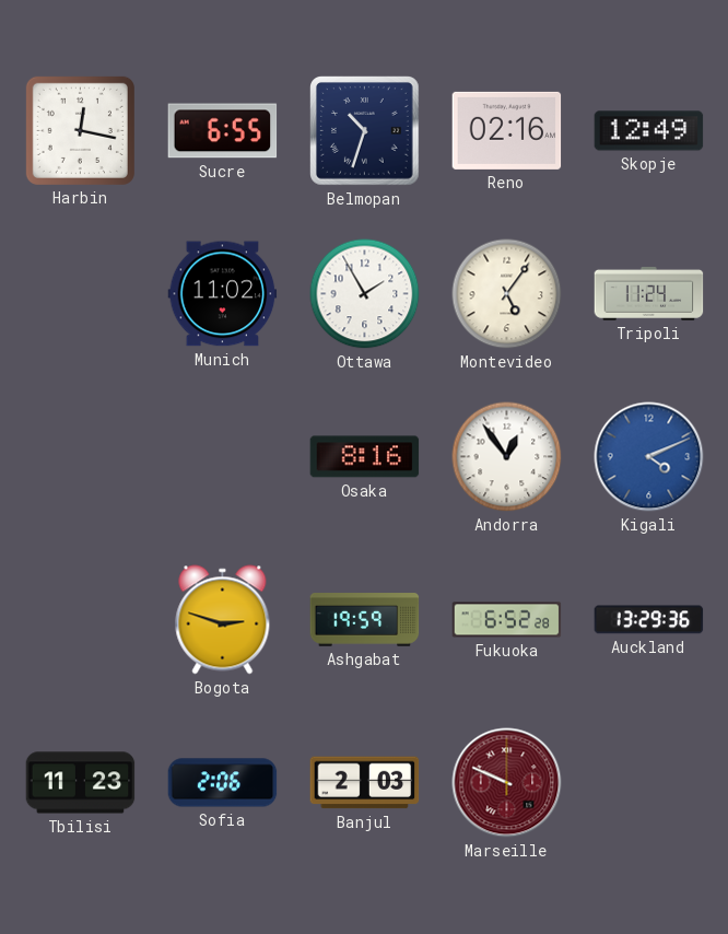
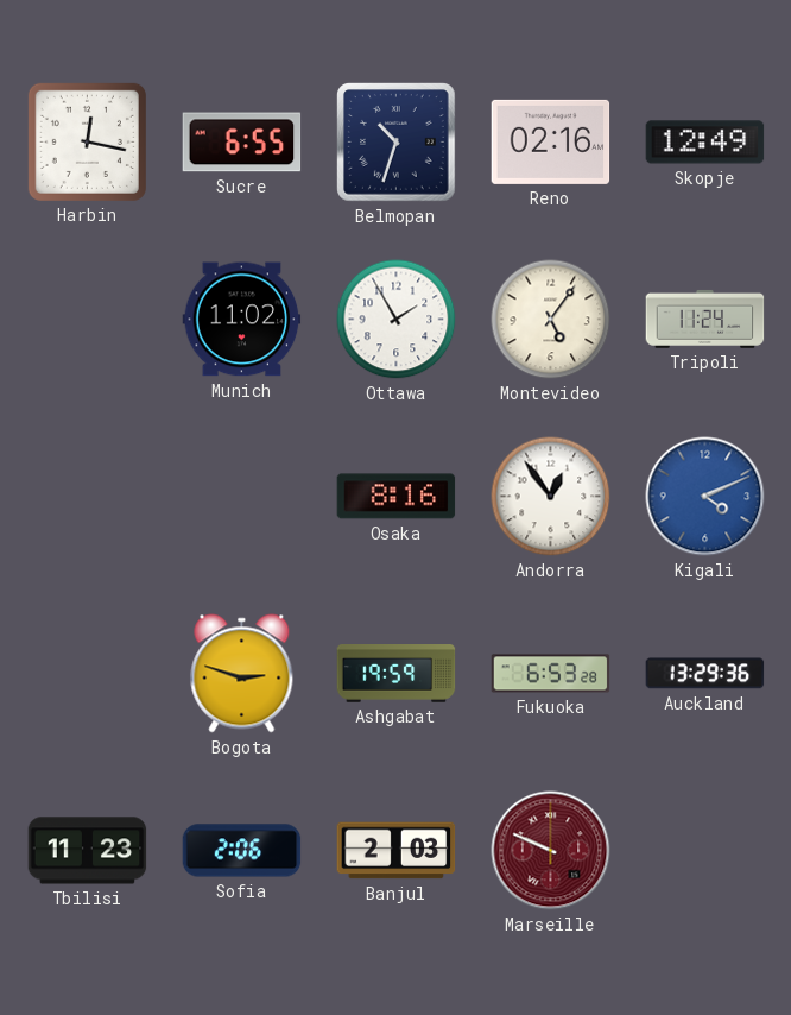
Fukuoka: 6:52 -> 6:53
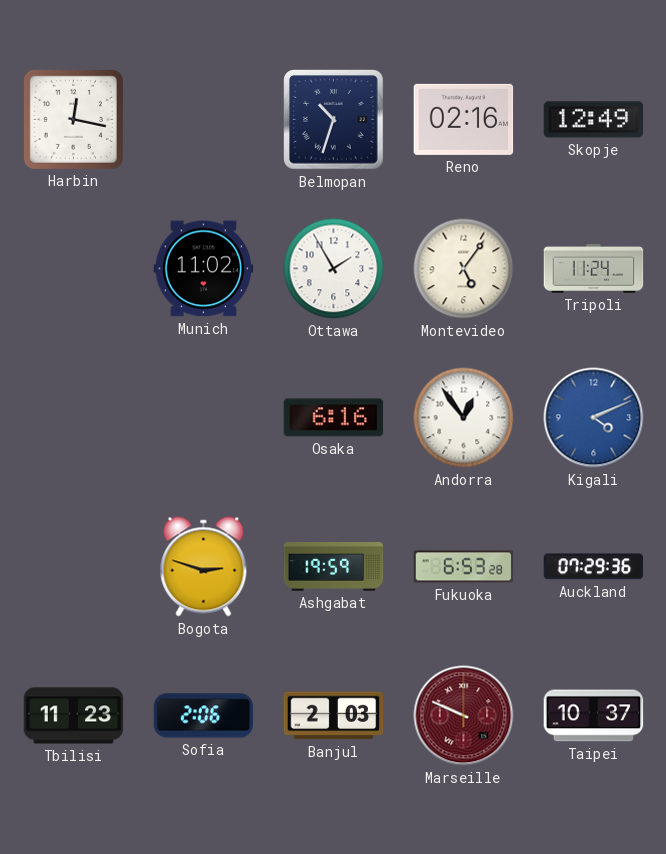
Sucre: 6:55 -> none
Osaka: 8:16 -> 6:16
Auckland: 13:29 -> 07:29
Taipei: none -> 10:37
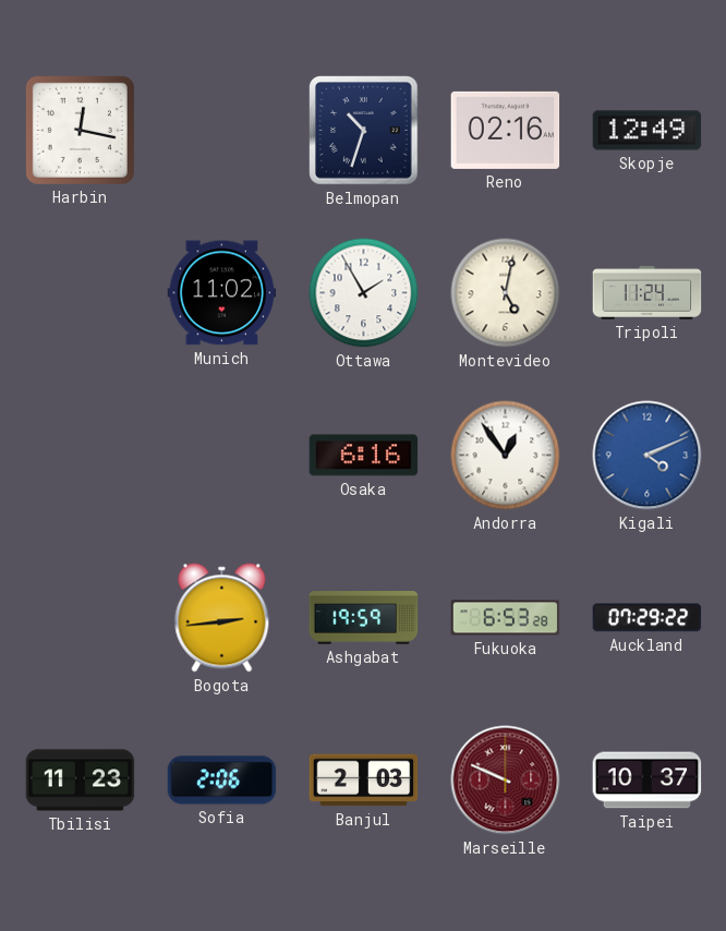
Montevideo: 5:06 -> 5:02
Bogota: 2:48 -> 2:44
Auckland: 07:29:36 -> 07:29:22
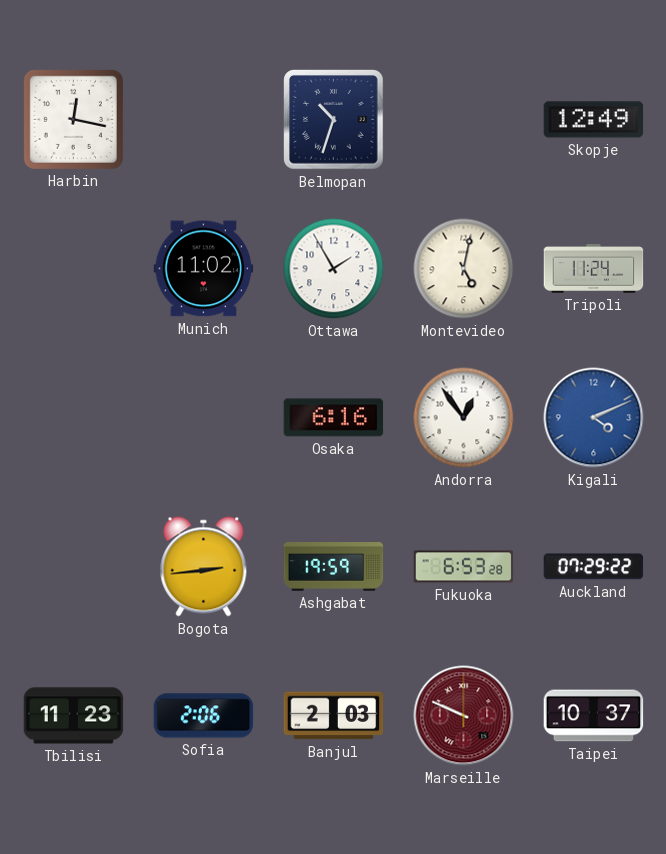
Reno: 02:16 -> none
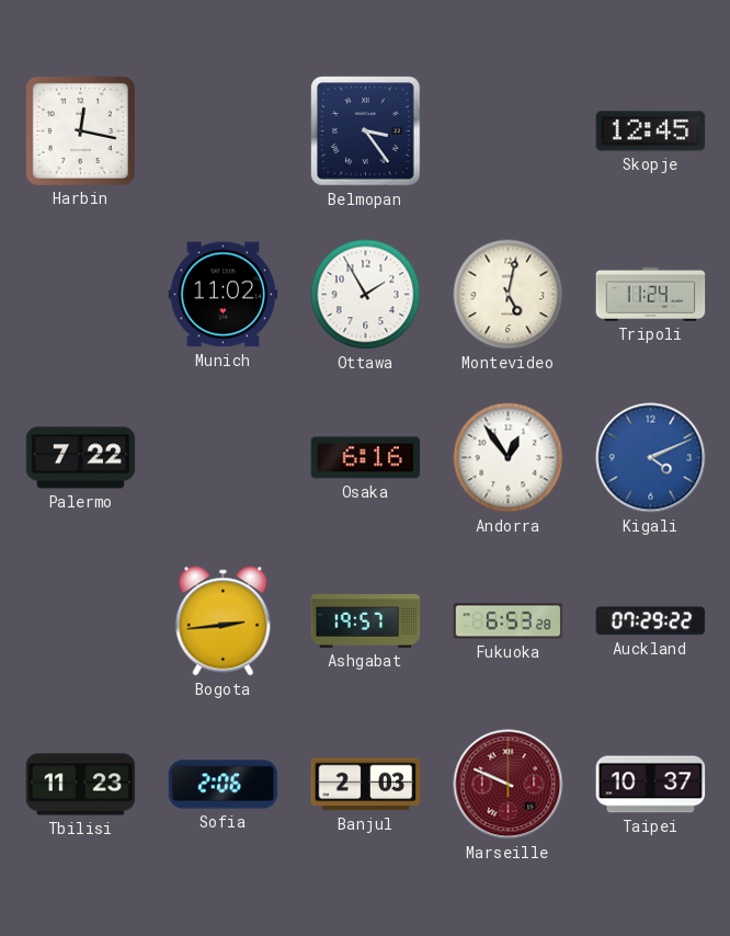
Belmopan: 10:33 -> 3:24
Skopje: 12:49 -> 12:45
Palermo: none -> 7:22
Ashgabat: 19:59 -> 19:57
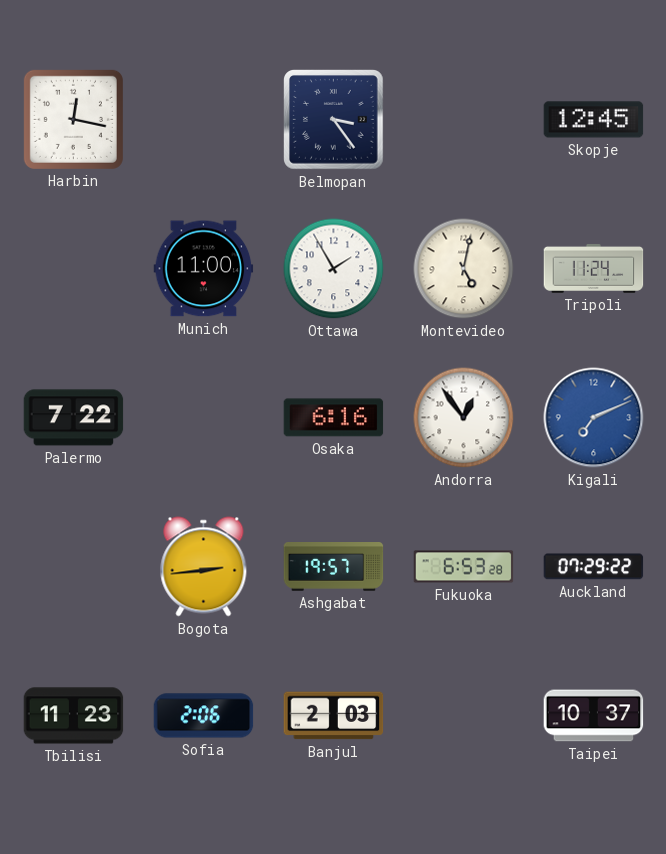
Munich: 11:02 -> 11:00
Kigali: 4:11 -> 7:11
Marseille: 9:49 -> none
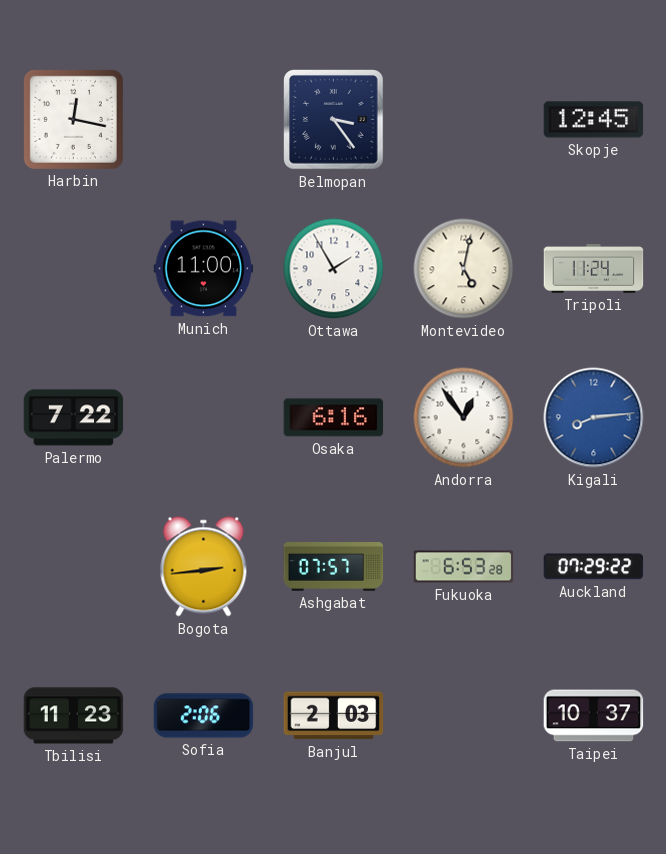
Kigali: 7:11 -> 8:14
Ashgabat: 19:57 -> 07:57
